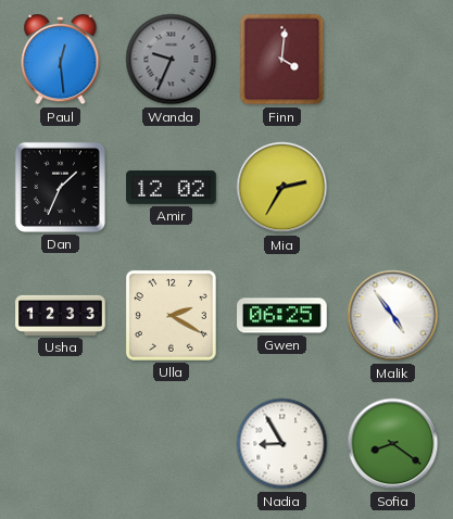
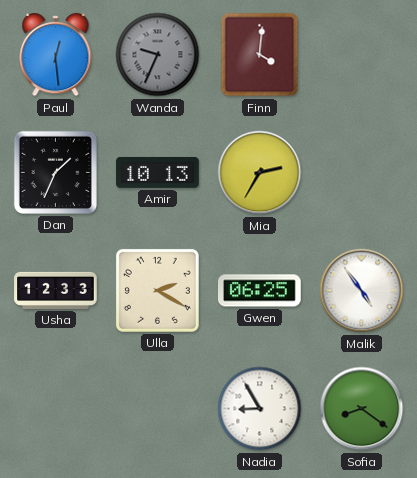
Amir: 12:02 -> 10:13
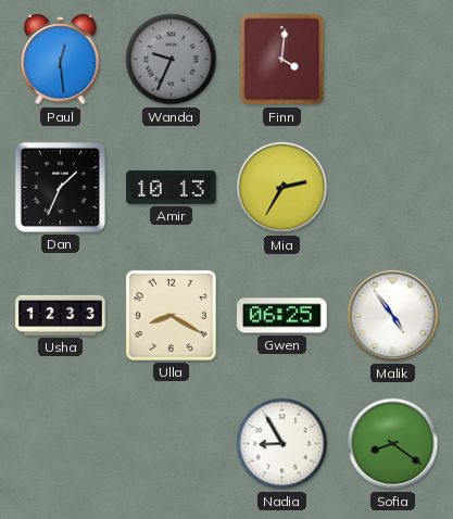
Ulla: 2:20 -> 8:20
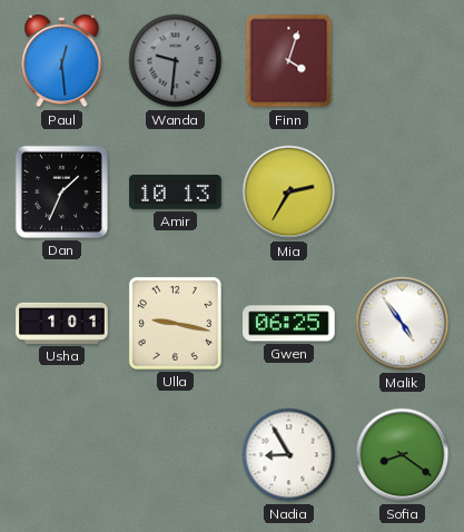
Wanda: 9:34 -> 9:31
Finn: 4:01 -> 4:03
Usha: 12:33 -> 1:01
Ulla: 8:20 -> 9:17
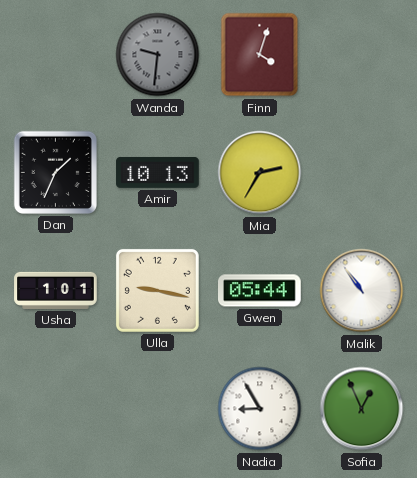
Paul: 12:29 -> none
Gwen: 06:25 -> 05:44
Malik: 4:54 -> 10:54
Sofia: 8:21 -> 12:56
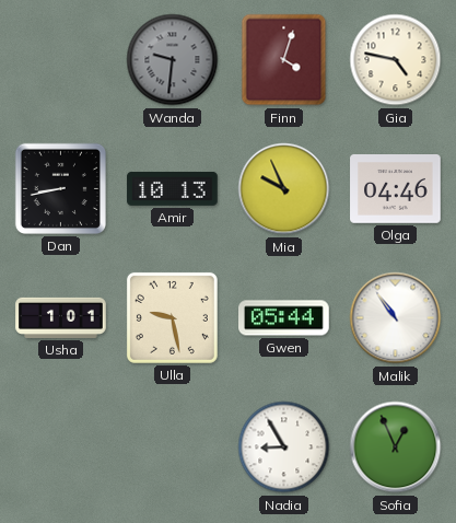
Gia: none -> 4:47
Dan: 1:34 -> 8:43
Mia: 2:35 -> 9:56
Olga: none -> 04:46
Ulla: 9:17 -> 9:28
